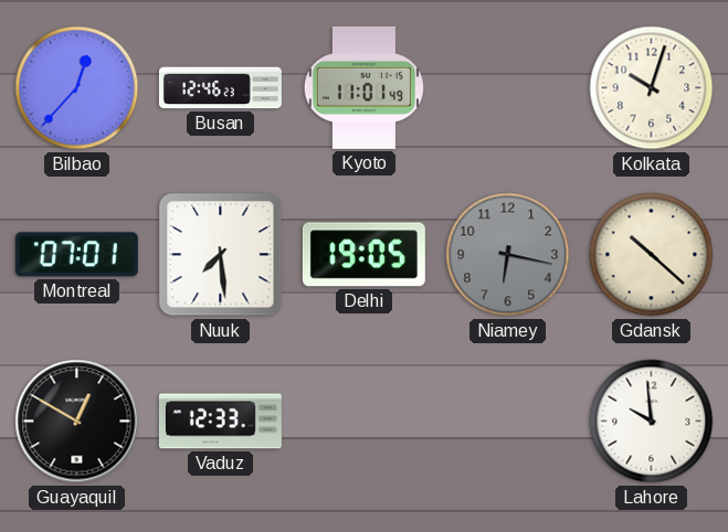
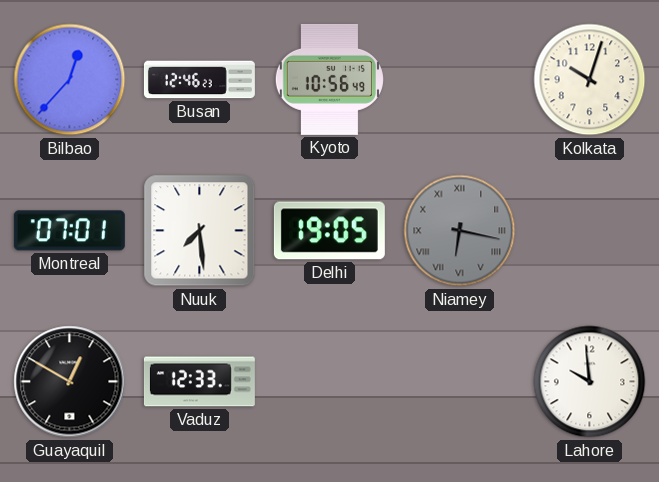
Kyoto: 11:01 -> 10:56
Niamey numerals: Arabic -> Roman
Gdansk: 10:22 -> none
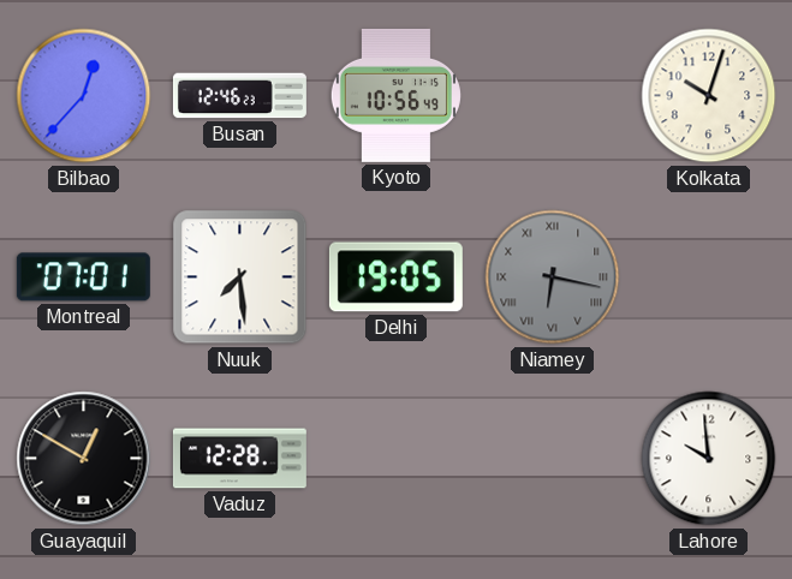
Vaduz: 12:33 -> 12:28
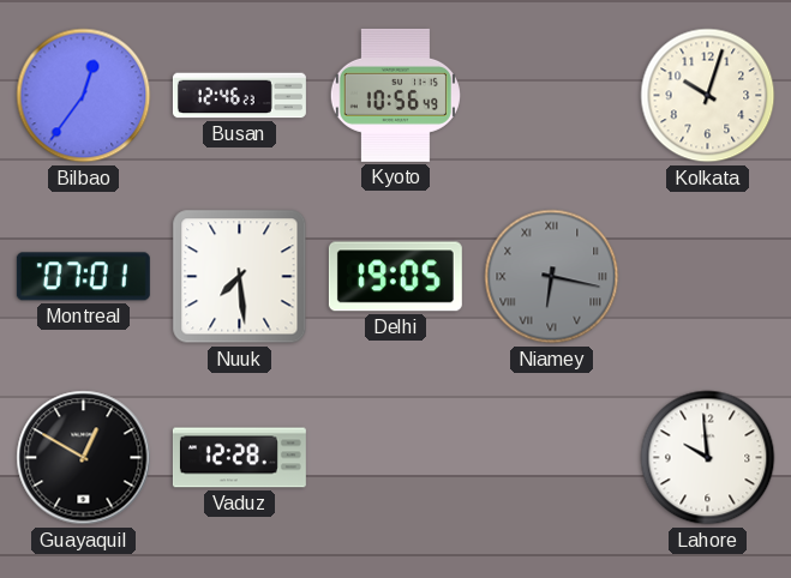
Bilbao: 12:37 -> 12:36
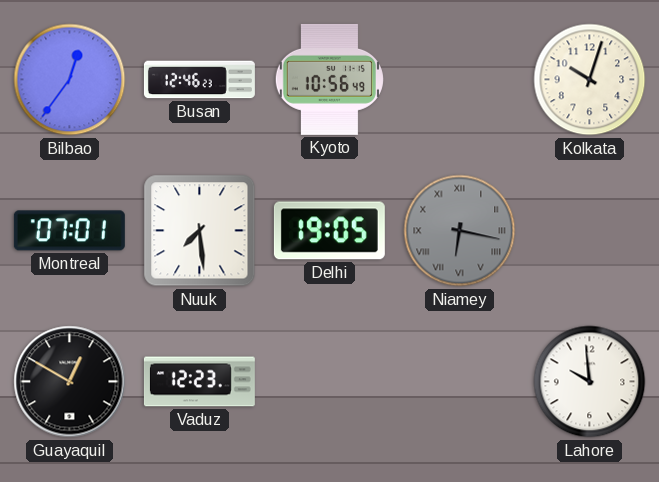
Vaduz: 12:28 -> 12:23
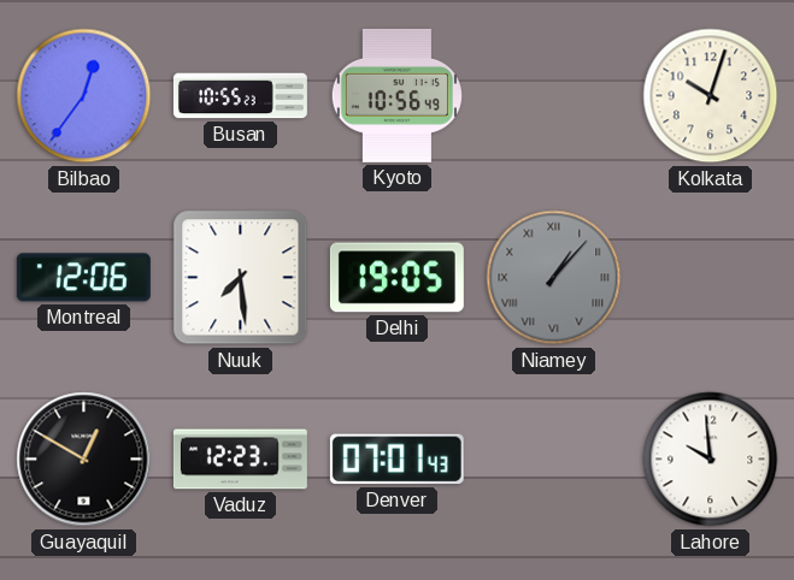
Busan: 12:46 -> 10:55
Montreal: 07:01 -> 12:06
Niamey: 6:17 -> 1:07
Denver: none -> 07:01
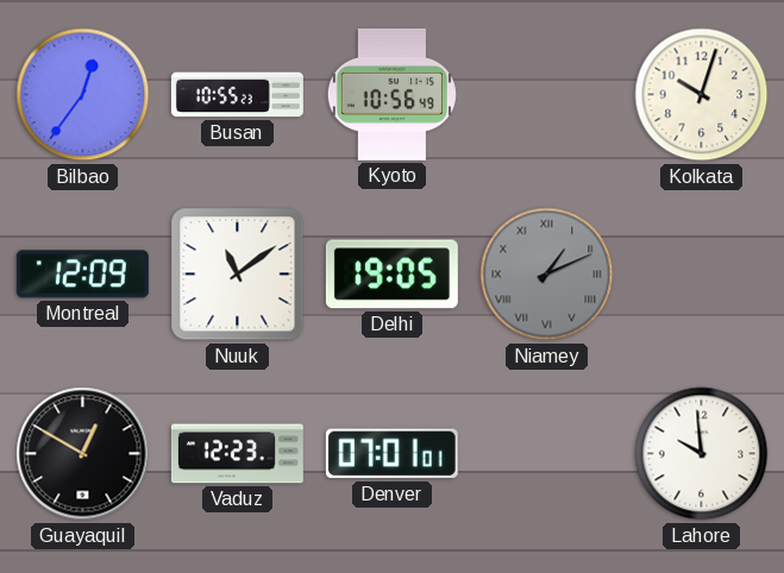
Montreal: 12:06 -> 12:09
Nuuk: 7:29 -> 11:09
Niamey: 1:07 -> 1:11
Denver: 07:01:43 -> 07:01:01
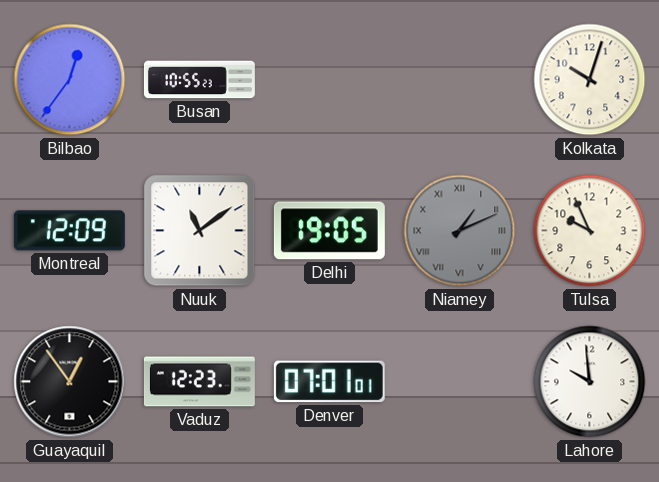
Kyoto: 10:56 -> none
Tulsa: none -> 9:56
Guayaquil: 12:50 -> 12:54
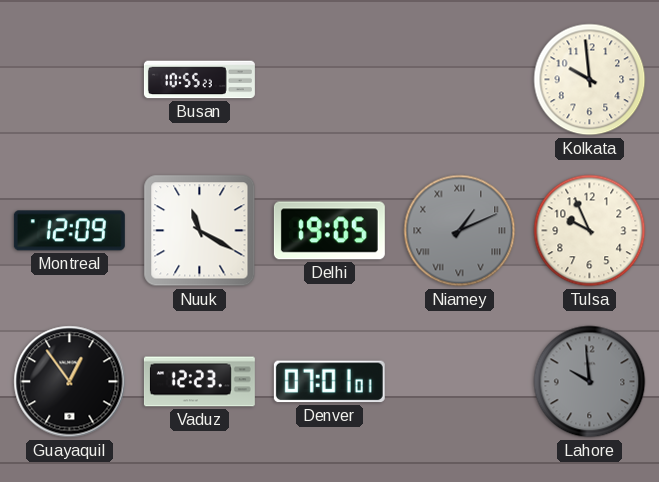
Bilbao: 12:36 -> none
Kolkata: 10:03 -> 9:59
Nuuk: 11:09 -> 11:20
Lahore dial: white -> grey
